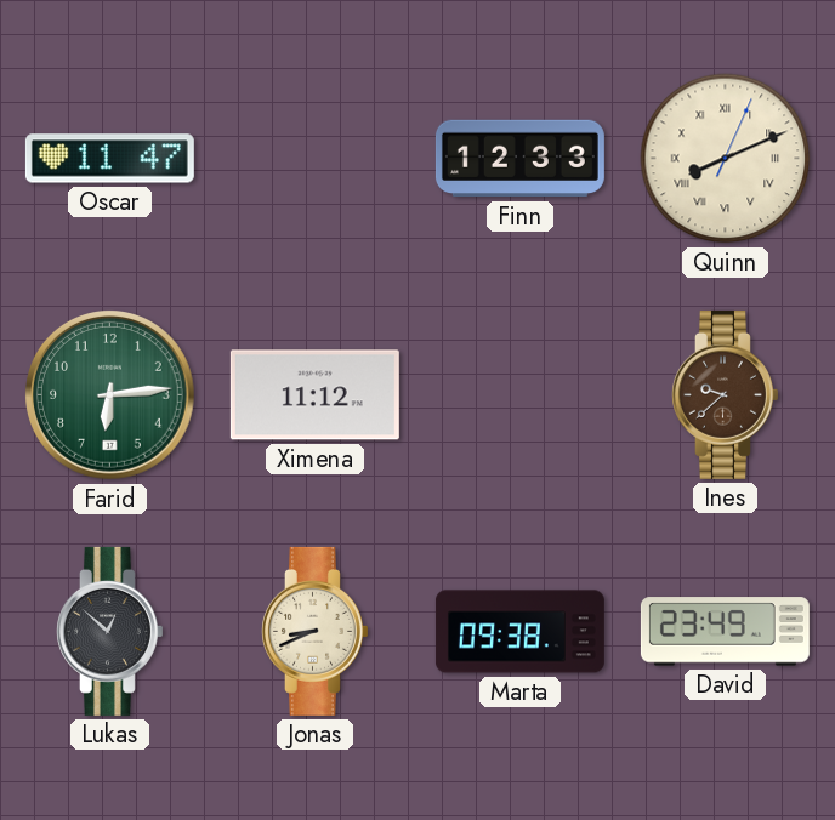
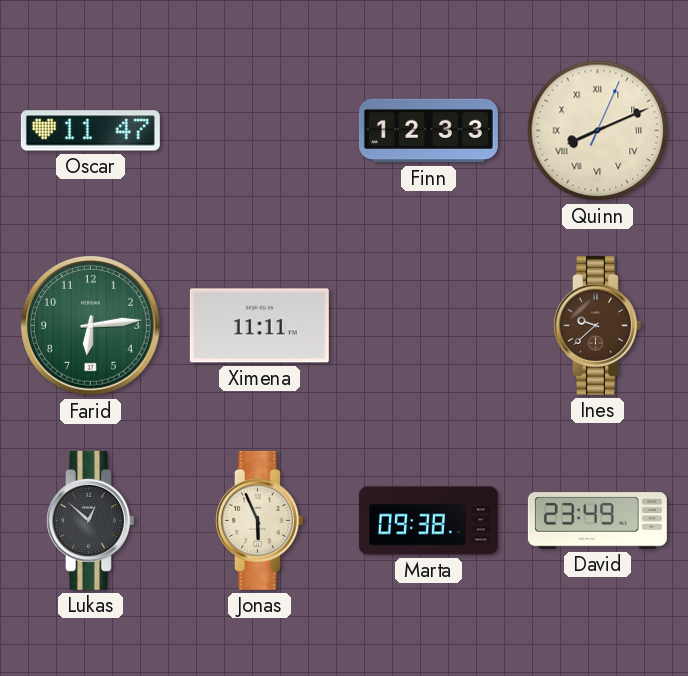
Ximena: 11:12 -> 11:11
Jonas: 8:41 -> 5:56
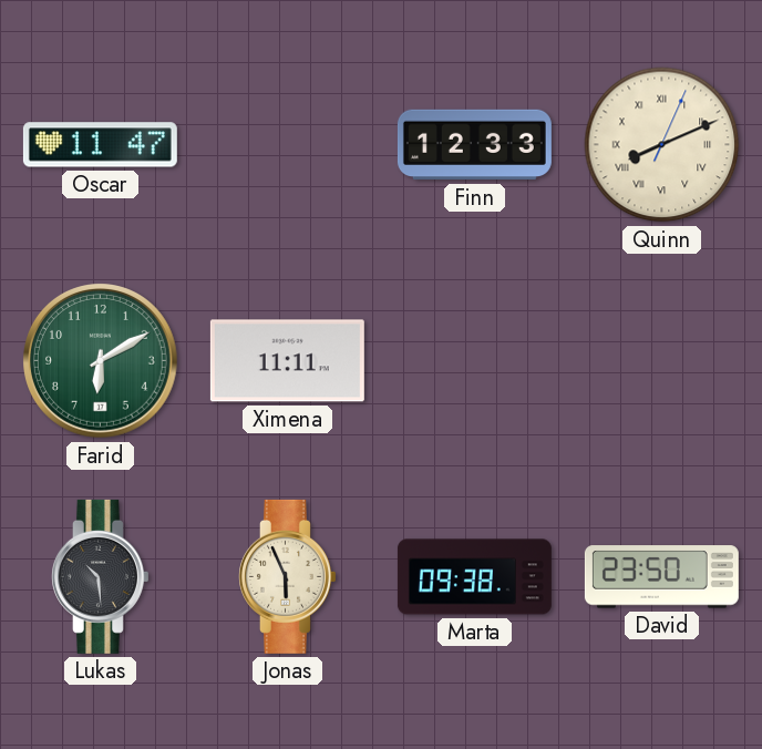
Farid: 6:14 -> 6:10
Ines: 9:38 -> none
Lukas: 12:52 -> 10:29
David: 23:49 -> 23:50
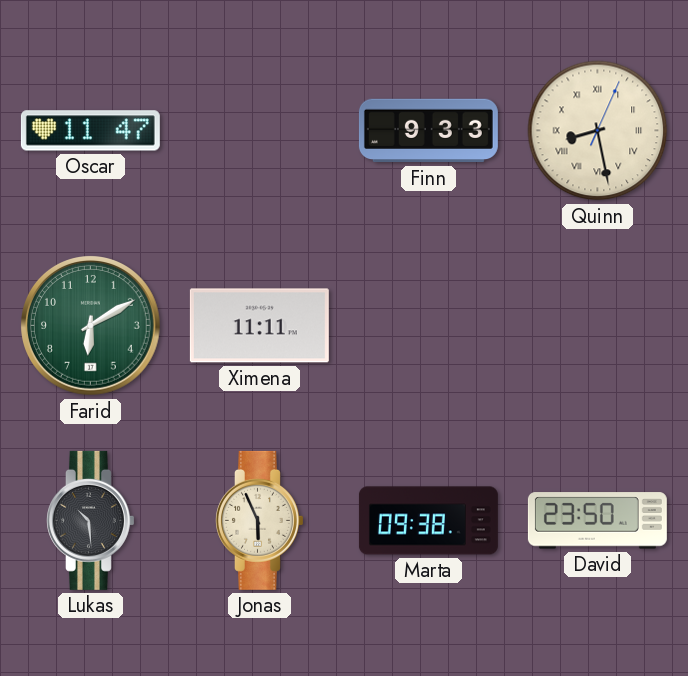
Finn: 12:33 -> 9:33
Quinn: 8:11 -> 8:28
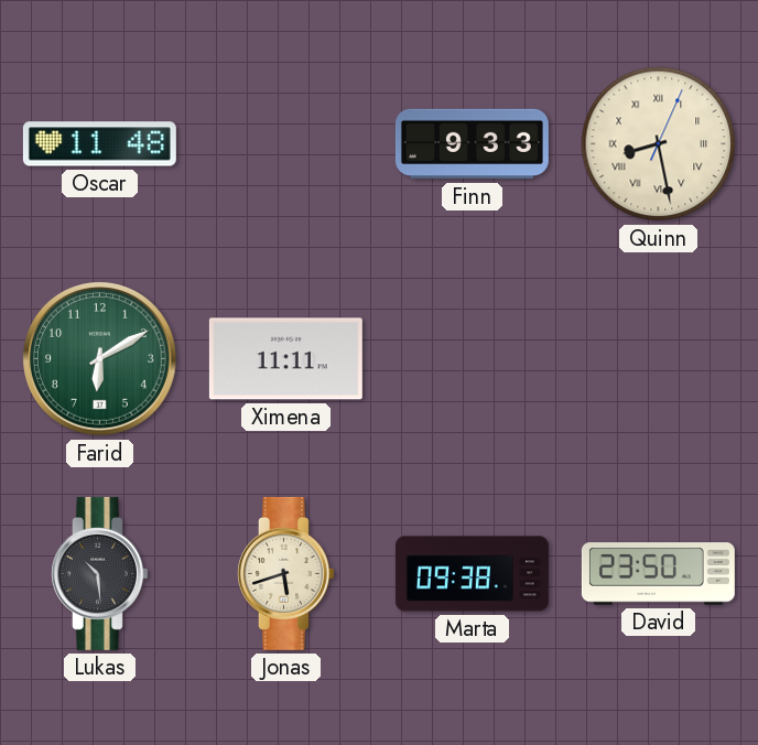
Oscar: 11:47 -> 11:48
Jonas: 5:56 -> 5:42
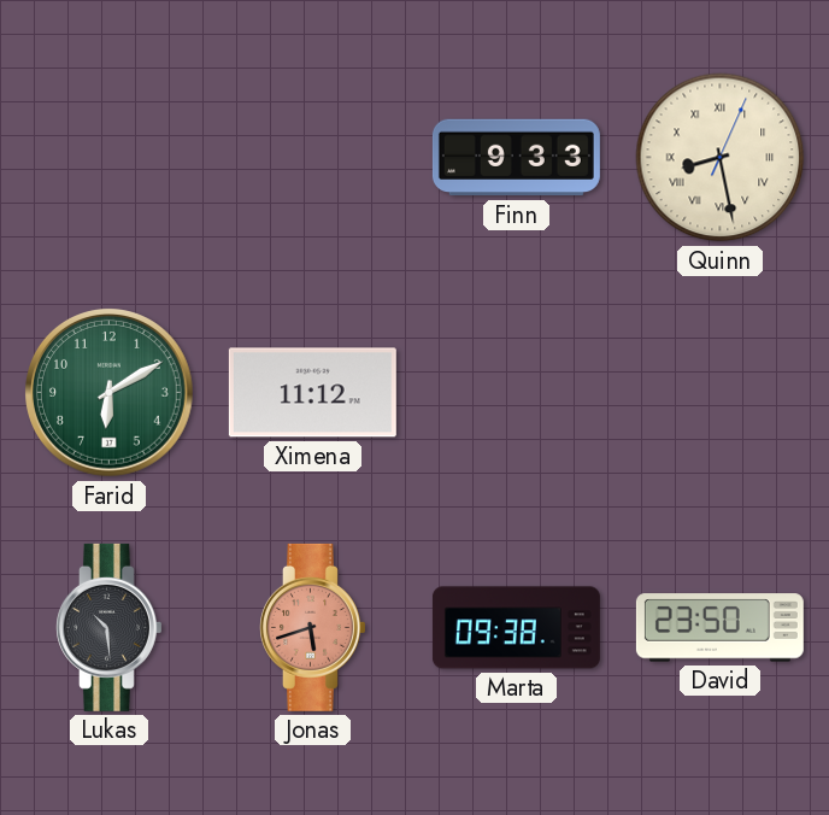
Oscar: 11:48 -> none
Ximena: 11:11 -> 11:12
Jonas dial: cream -> salmon
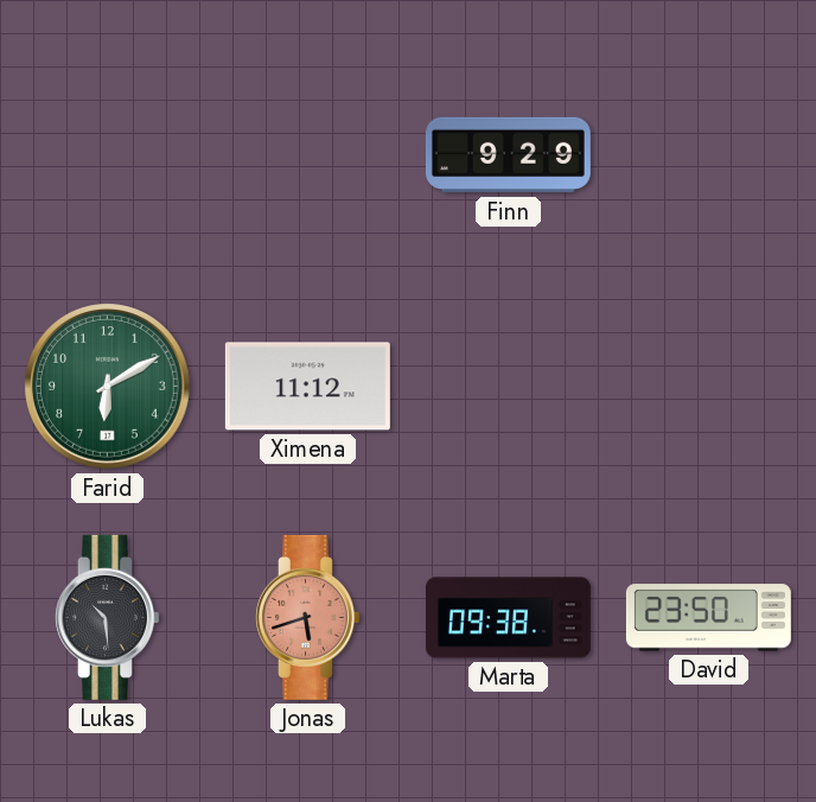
Finn: 9:33 -> 9:29
Quinn: 8:28 -> none
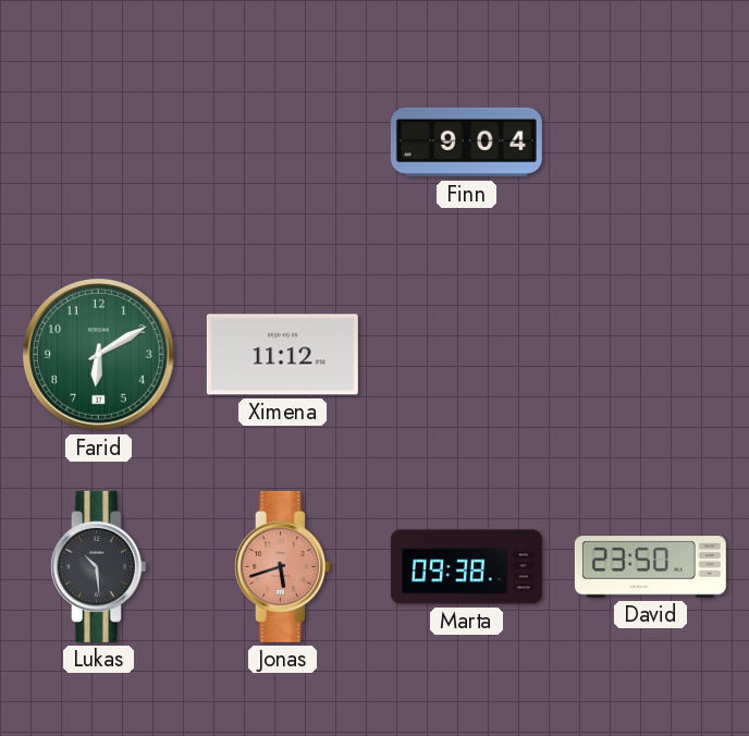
Finn: 9:29 -> 9:04
